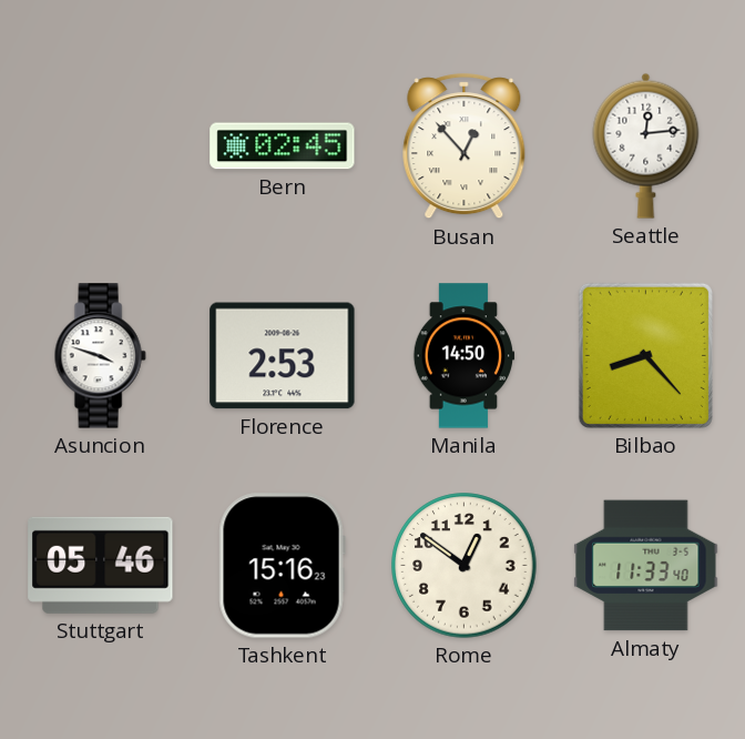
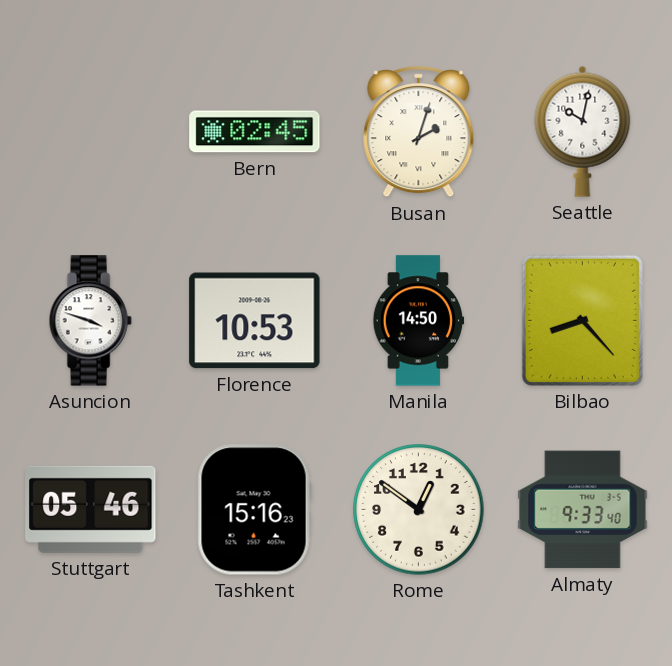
Busan: 12:53 -> 2:03
Seattle: 12:14 -> 10:02
Florence: 2:53 -> 10:53
Almaty: 11:33 -> 9:33
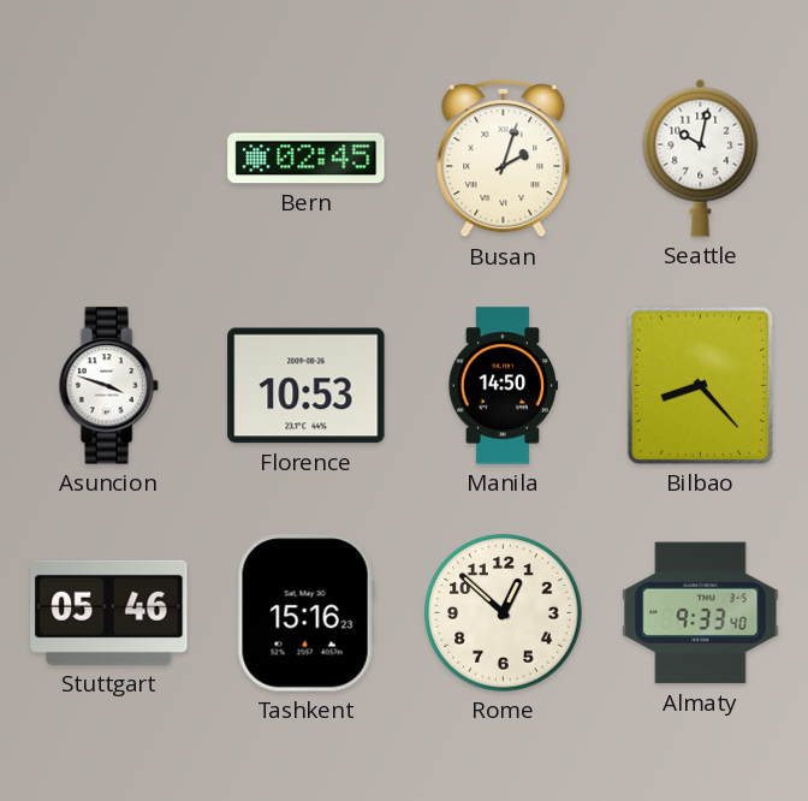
Rome: 12:51 -> 12:52
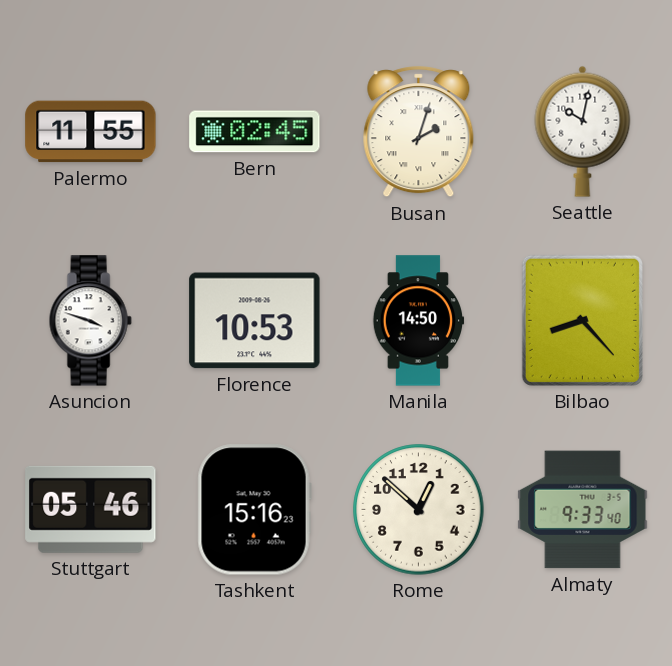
Palermo: none -> 11:55
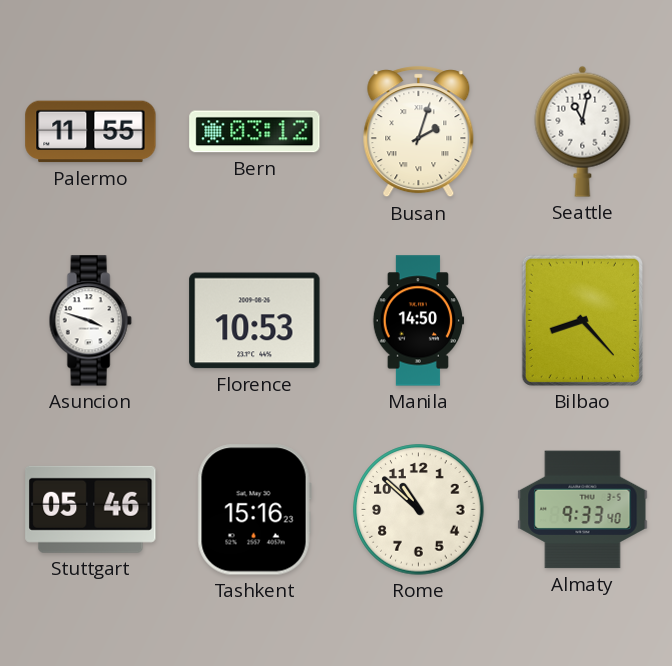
Bern: 02:45 -> 03:12
Seattle: 10:02 -> 11:02
Rome: 12:52 -> 10:52
